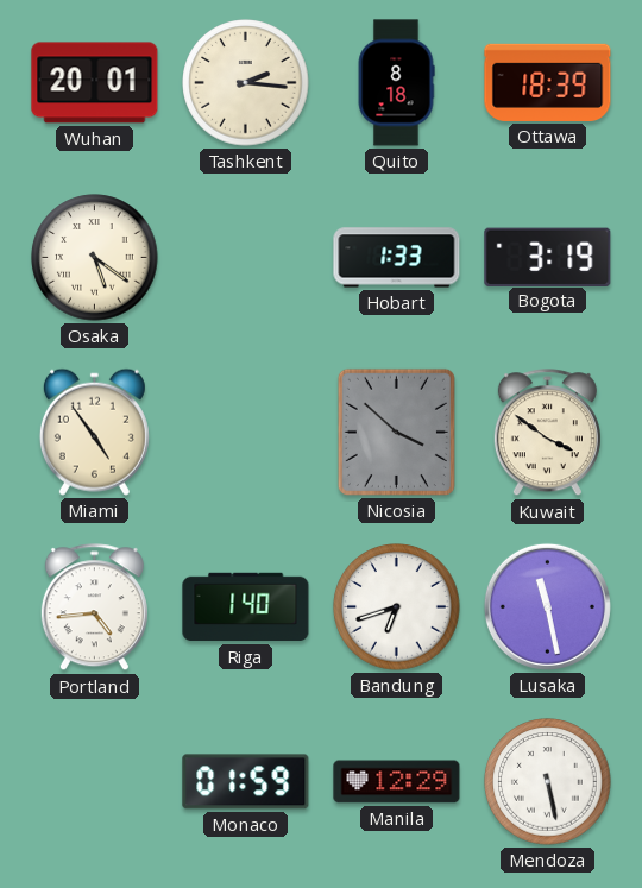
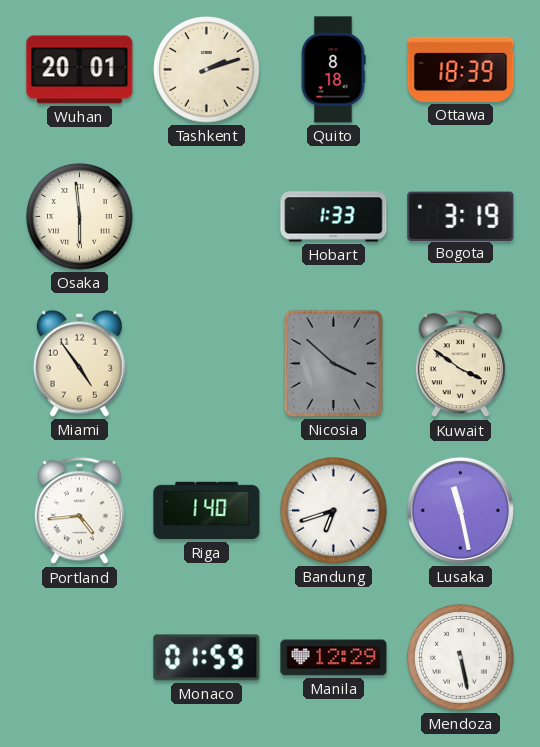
Tashkent: 2:16 -> 2:12
Osaka: 5:21 -> 5:59
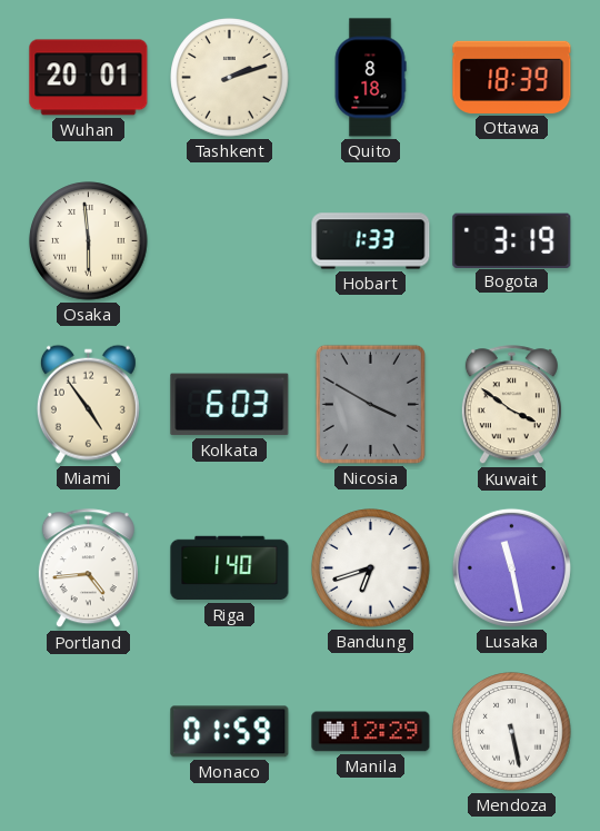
Kolkata: none -> 6:03
Nicosia: 3:52 -> 3:50
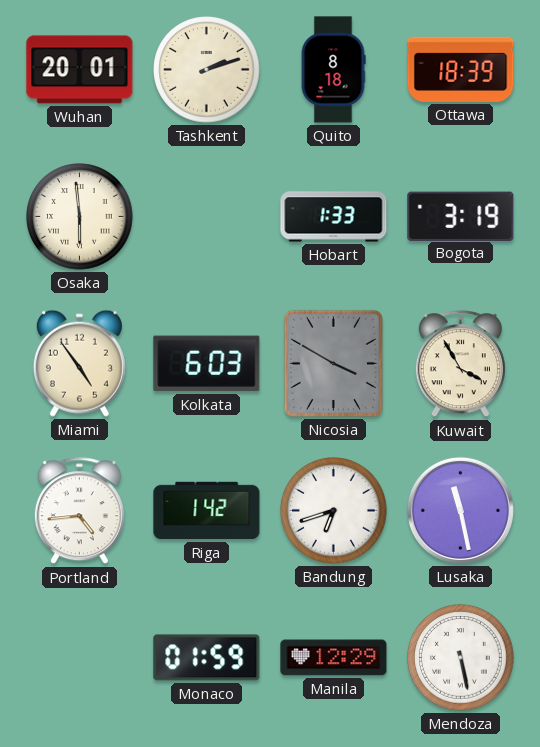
Kuwait: 3:51 -> 3:55
Riga: 1:40 -> 1:42
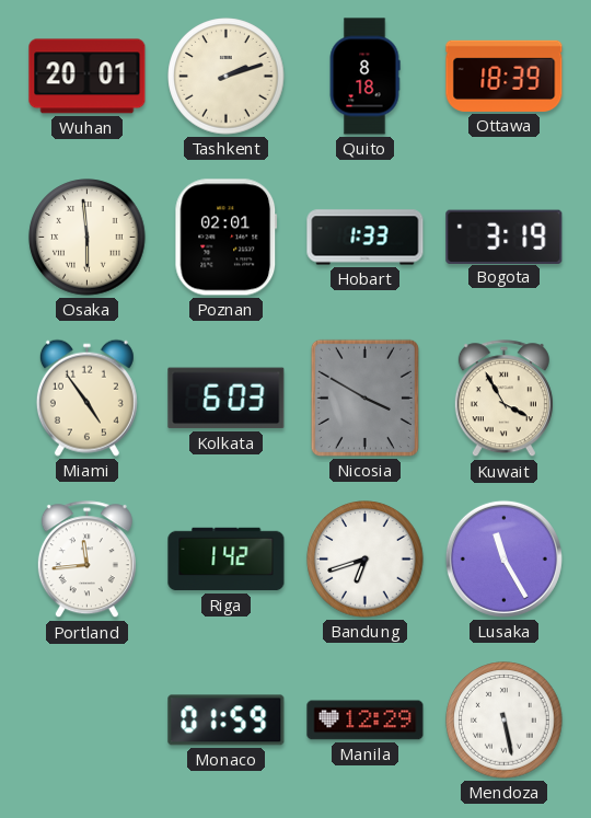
Poznan: none -> 02:01
Portland: 4:44 -> 11:44
Lusaka: 11:28 -> 11:25
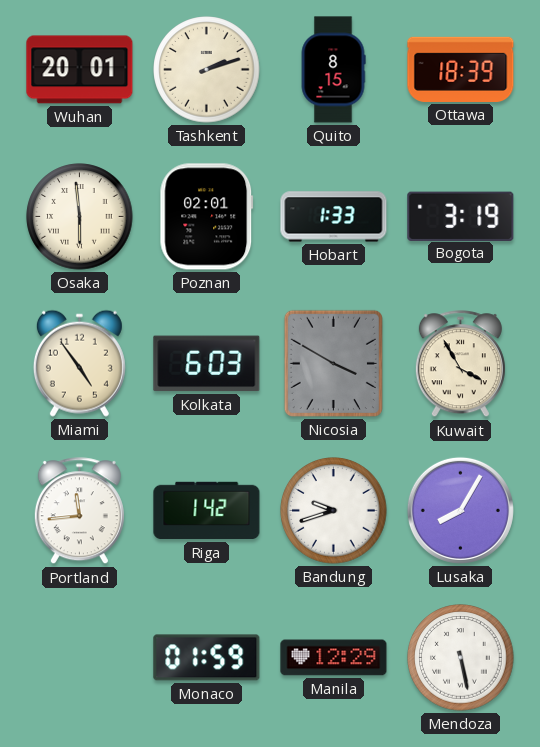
Quito: 8:18 -> 8:15
Bandung: 6:42 -> 9:42
Lusaka: 11:25 -> 8:05
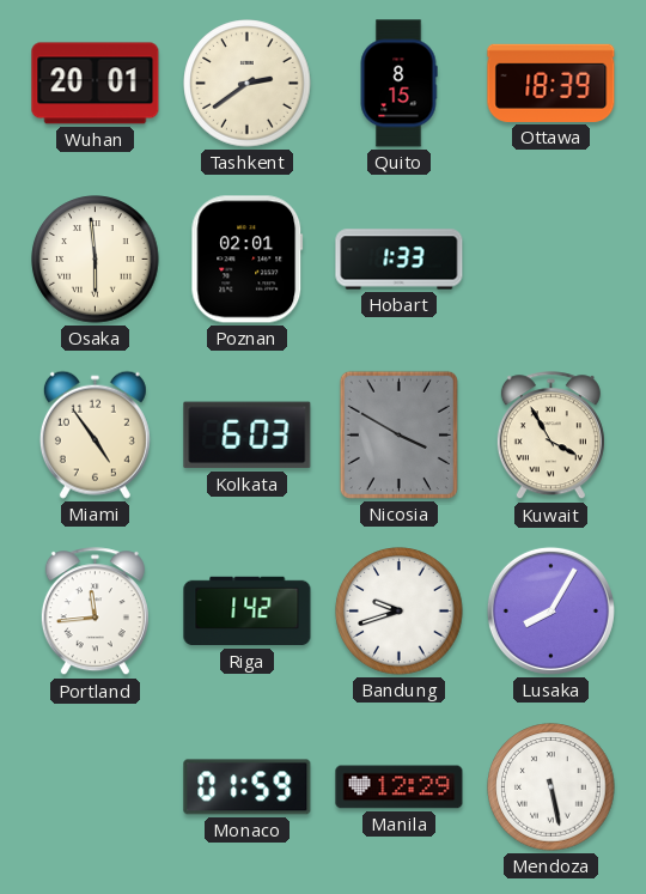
Tashkent: 2:12 -> 2:39
Bogota: 3:19 -> none
